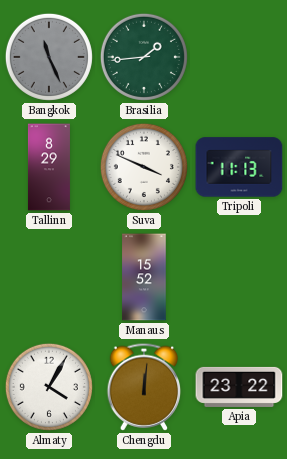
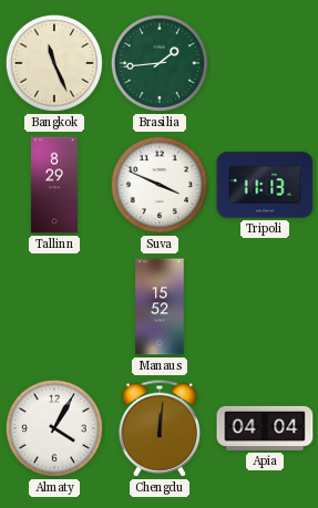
Bangkok dial: grey -> cream
Apia: 23:22 -> 04:04
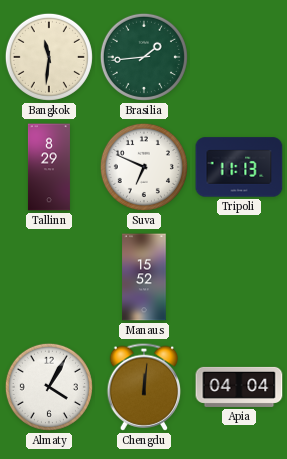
Bangkok: 11:26 -> 11:31
Suva: 3:49 -> 6:49
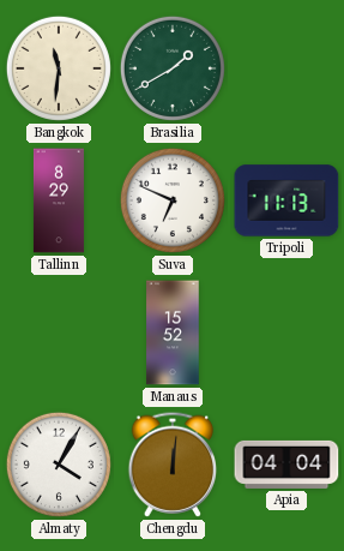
Brasilia: 1:44 -> 1:40
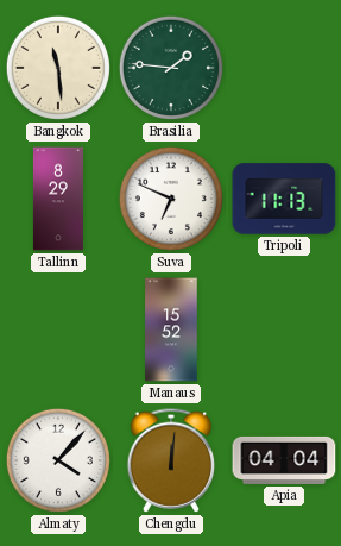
Bangkok: 11:31 -> 11:29
Brasilia: 1:40 -> 1:46
Almaty: 4:05 -> 4:07
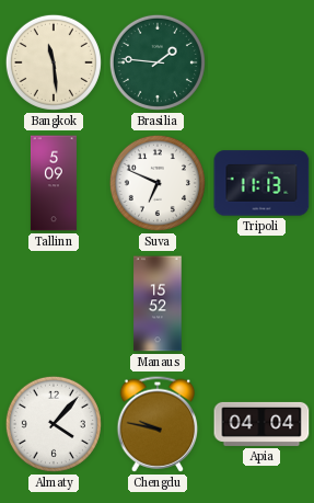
Tallinn: 8:29 -> 5:09
Chengdu: 12:01 -> 9:47
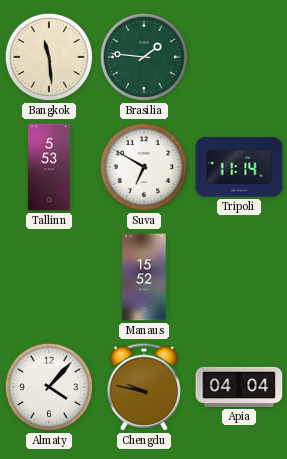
Tallinn: 5:09 -> 5:53
Suva: 6:49 -> 6:50
Tripoli: 11:13 -> 11:14
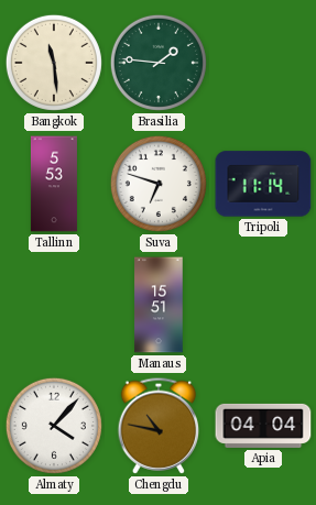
Suva: 6:50 -> 6:48
Manaus: 15:52 -> 15:51
Chengdu: 9:47 -> 10:47
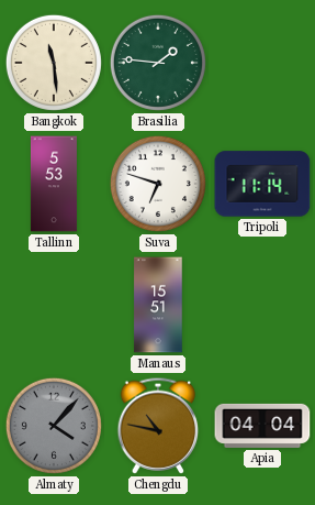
Almaty dial: white -> grey
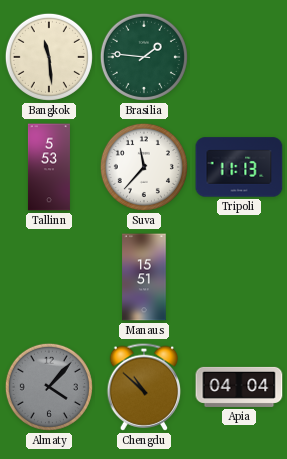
Suva: 6:48 -> 11:37
Tripoli: 11:14 -> 11:13
Chengdu: 10:47 -> 10:52
